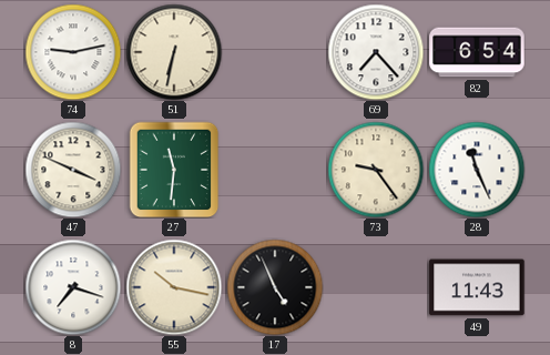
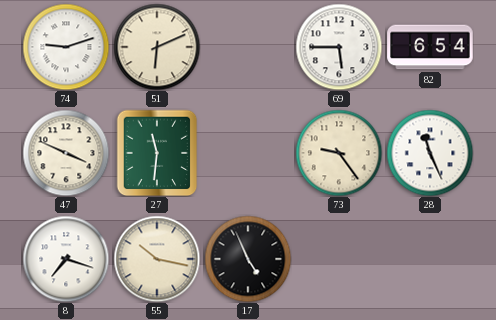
74: 9:13 -> 9:12
51: 6:32 -> 6:11
69: 7:23 -> 5:45
49: 11:43 -> none
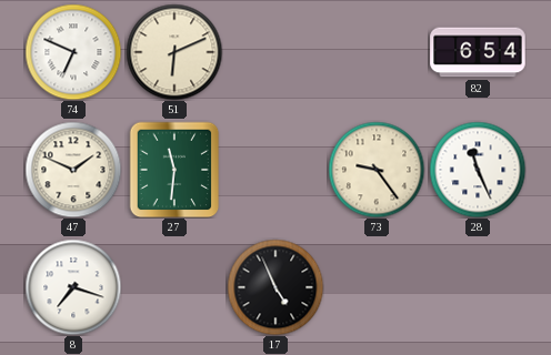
74: 9:12 -> 6:49
69: 5:45 -> none
47: 3:49 -> 1:49
55: 10:17 -> none
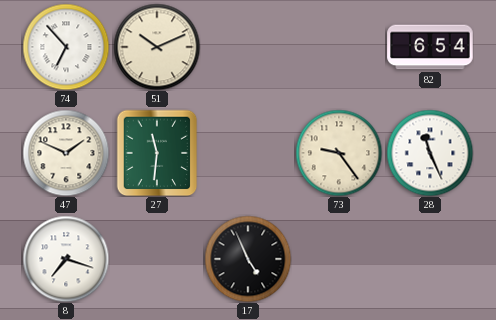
74: 6:49 -> 6:53
51: 6:11 -> 10:11
